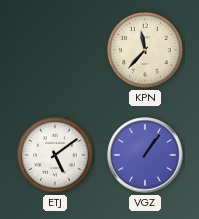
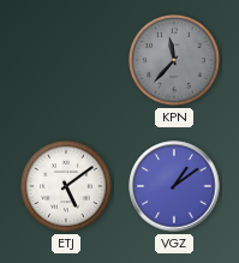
KPN dial: cream -> grey
VGZ: 1:06 -> 1:09
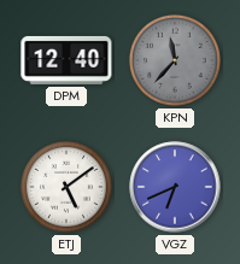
DPM: none -> 12:40
VGZ: 1:09 -> 6:41
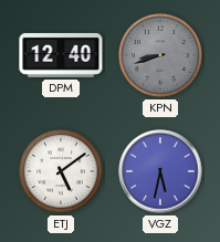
KPN: 11:37 -> 8:42
VGZ: 6:41 -> 5:32
